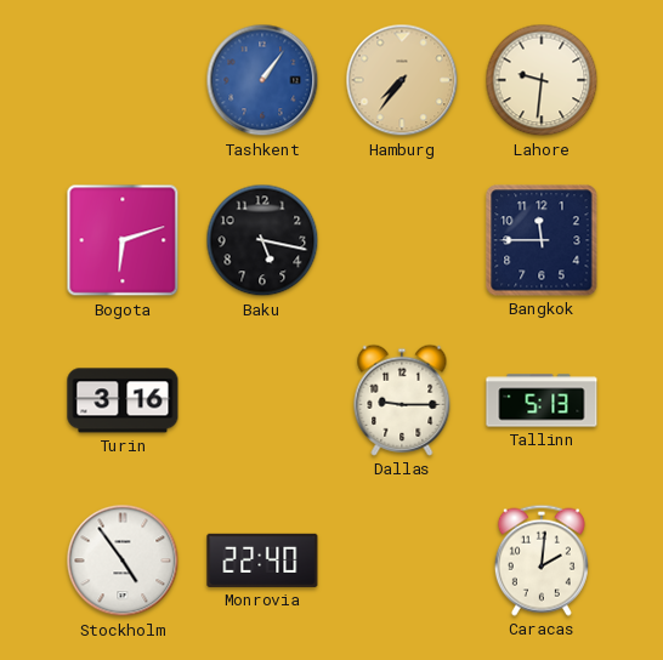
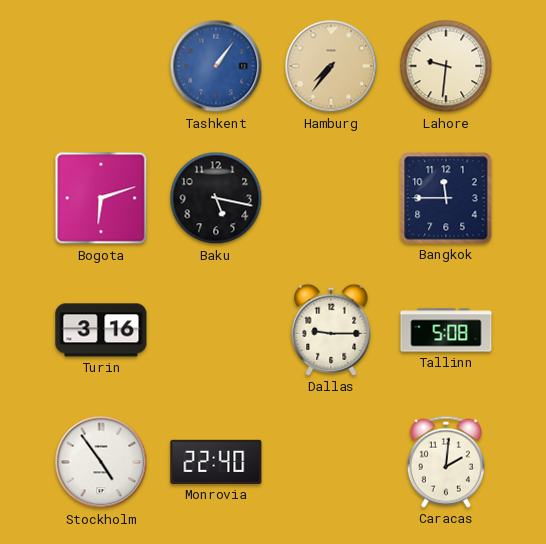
Tallinn: 5:13 -> 5:08
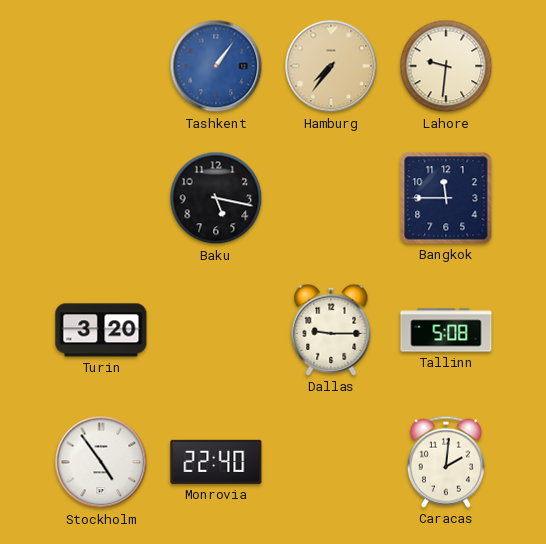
Bogota: 6:12 -> none
Turin: 3:16 -> 3:20
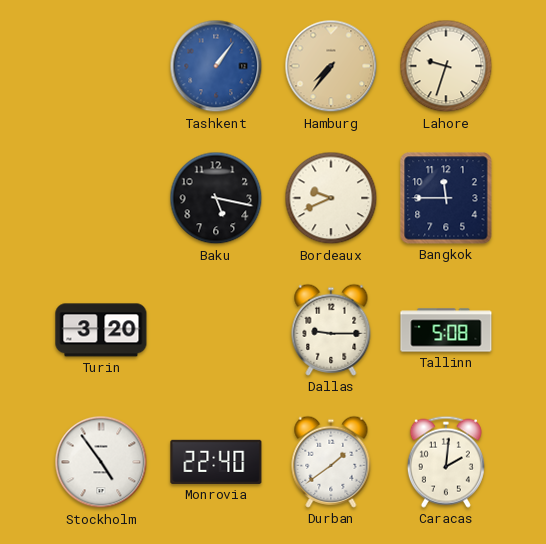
Lahore: 9:31 -> 9:33
Bordeaux: none -> 9:41
Durban: none -> 1:39
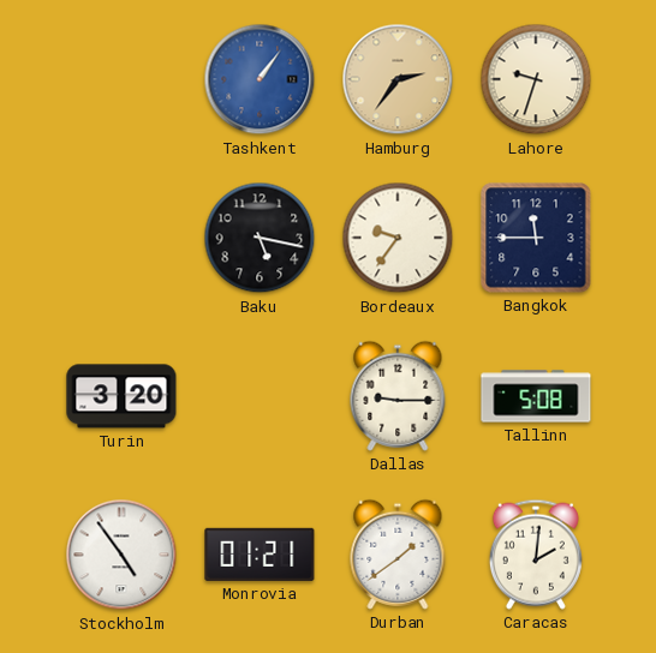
Hamburg: 7:36 -> 2:36
Bordeaux: 9:41 -> 9:36
Monrovia: 22:40 -> 01:21
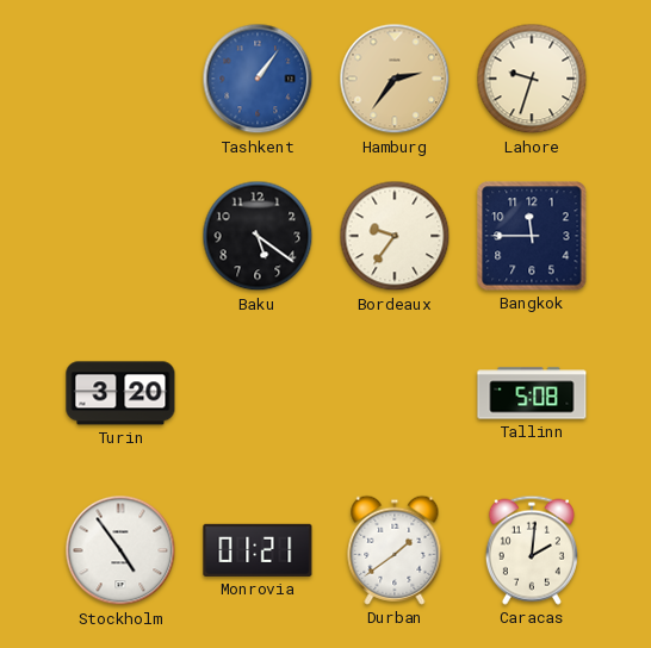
Baku: 5:17 -> 5:21
Dallas: 9:15 -> none
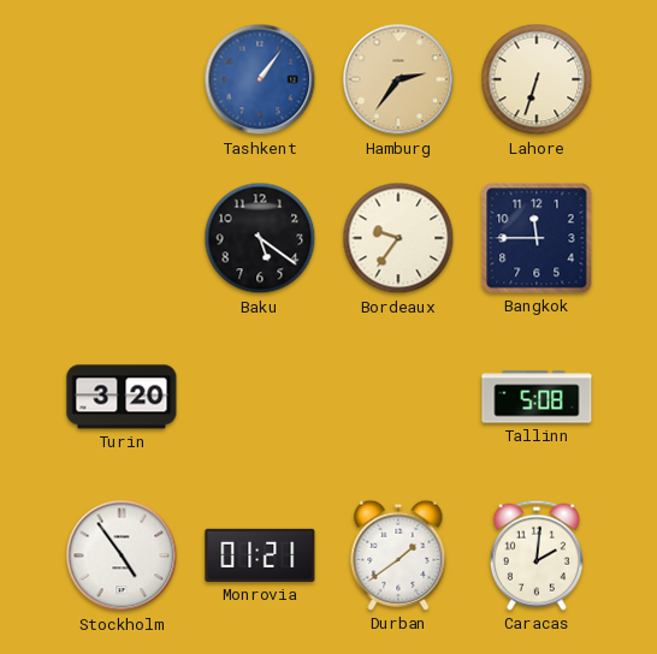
Lahore: 9:33 -> 6:33
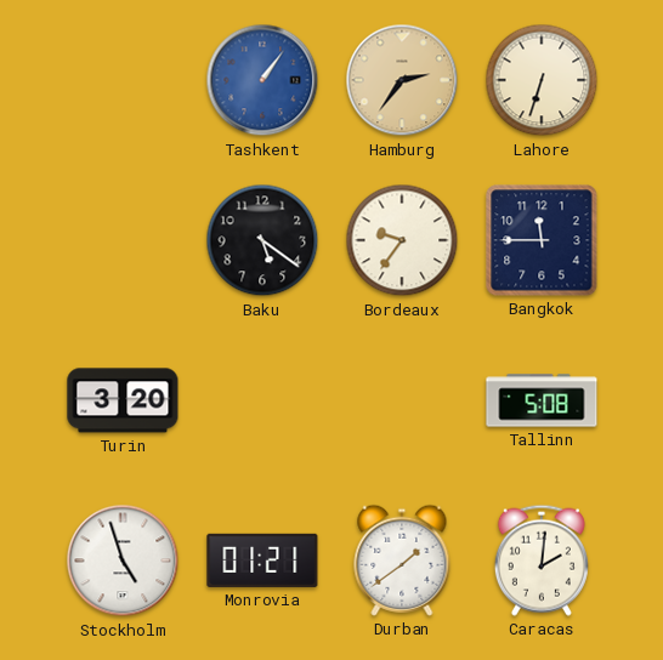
Stockholm: 4:54 -> 4:57
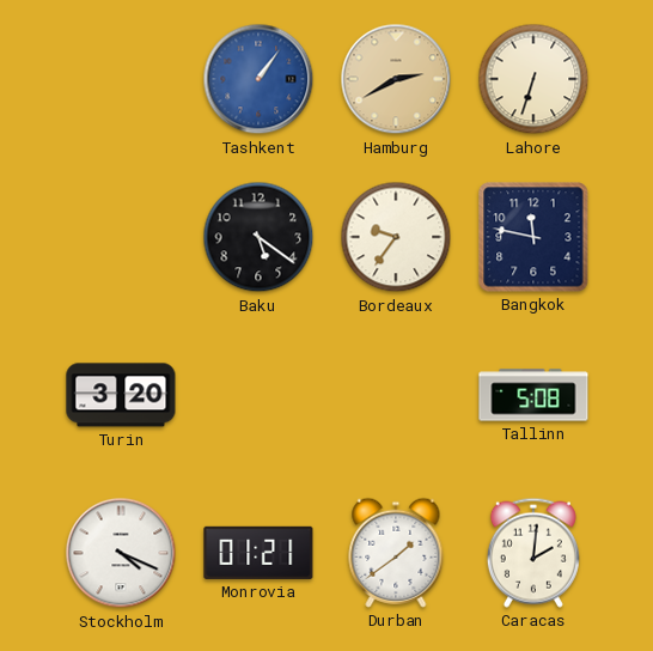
Hamburg: 2:36 -> 2:40
Bangkok: 11:45 -> 11:47
Stockholm: 4:57 -> 4:19
